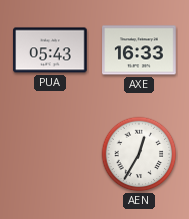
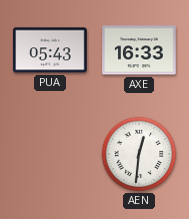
AEN: 12:35 -> 12:31
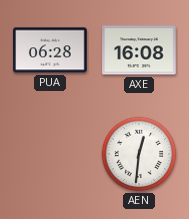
PUA: 05:43 -> 06:28
AXE: 16:33 -> 16:08
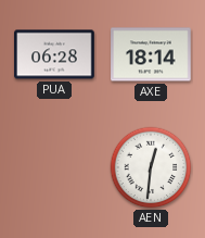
AXE: 16:08 -> 18:14
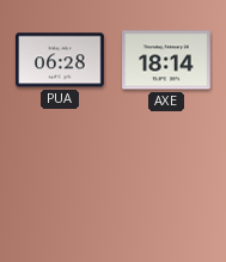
AEN: 12:31 -> none
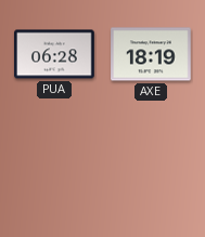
AXE: 18:14 -> 18:19
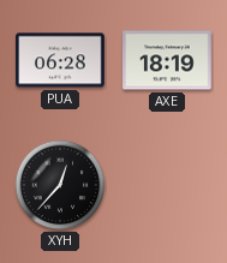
XYH: none -> 12:37
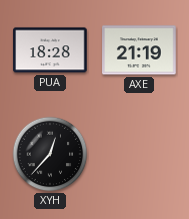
PUA: 06:28 -> 18:28
AXE: 18:19 -> 21:19
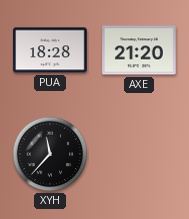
AXE: 21:19 -> 21:20
XYH: 12:37 -> 11:37
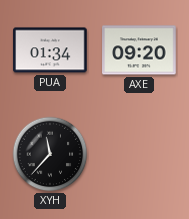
PUA: 18:28 -> 01:34
AXE: 21:20 -> 09:20
